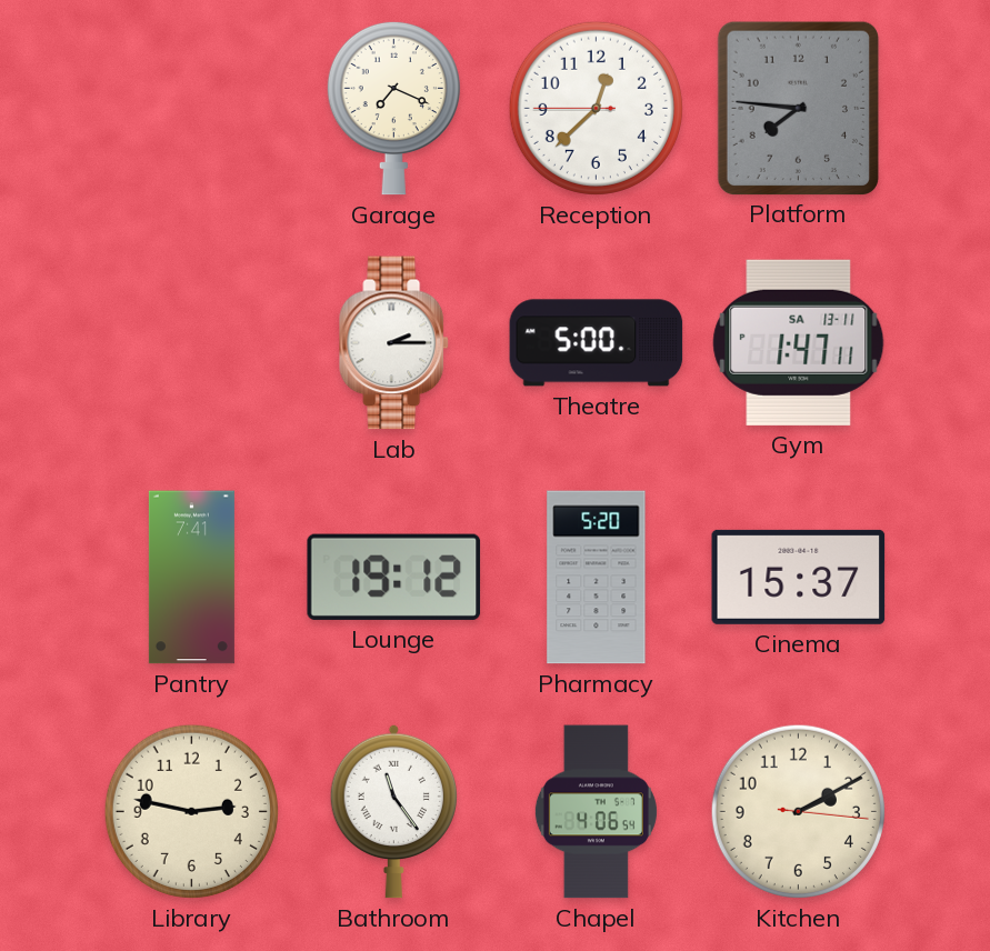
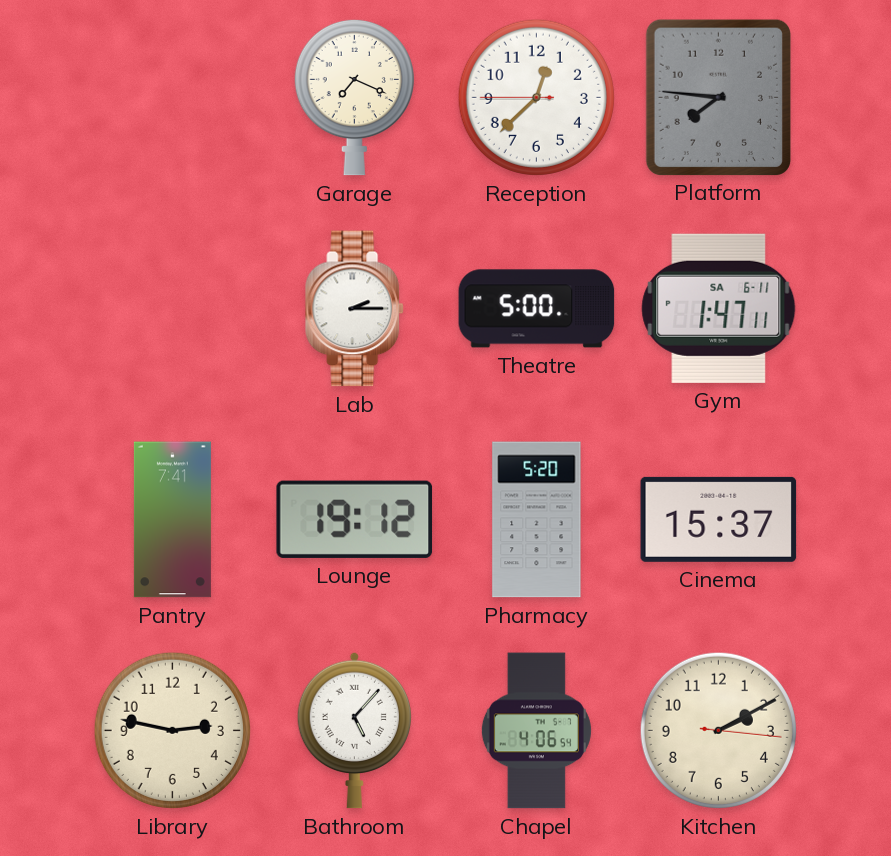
Gym date: SA 13-11 -> SA 6-11
Bathroom: 11:24 -> 5:07
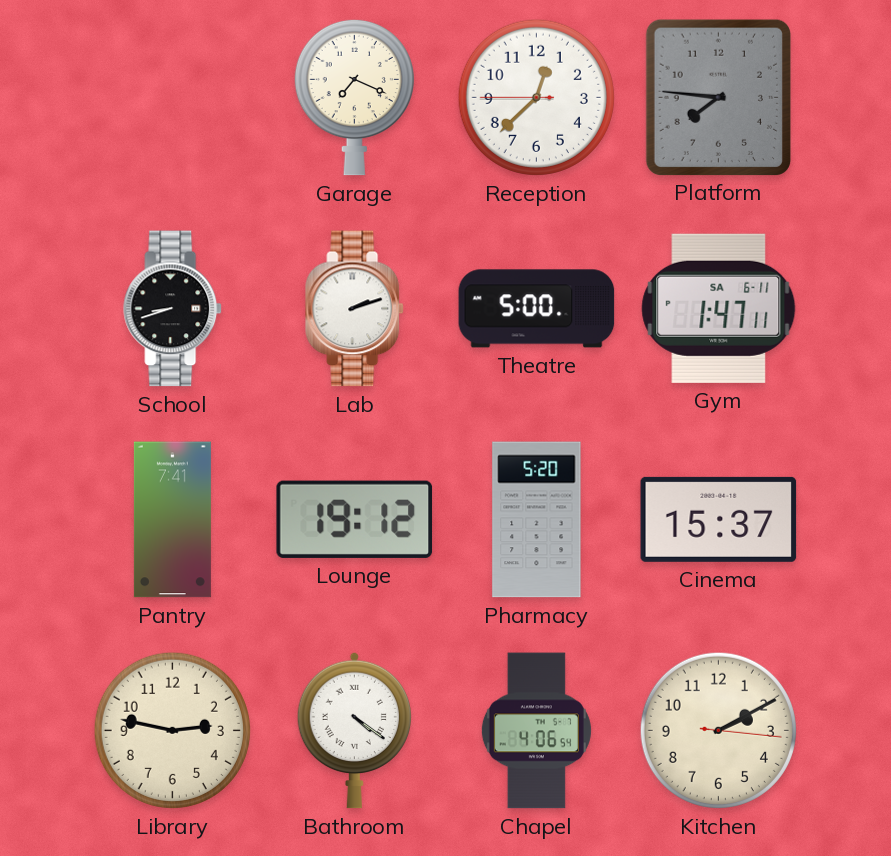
School: none -> 8:42
Lab: 2:15 -> 2:12
Bathroom: 5:07 -> 4:21
